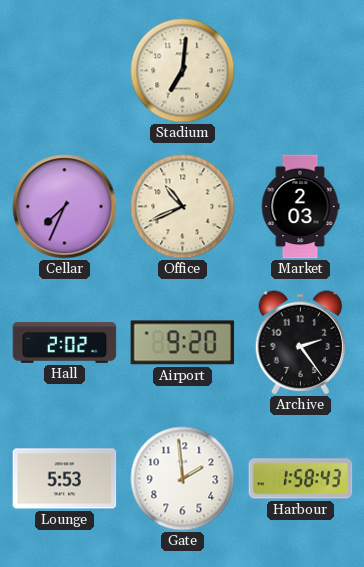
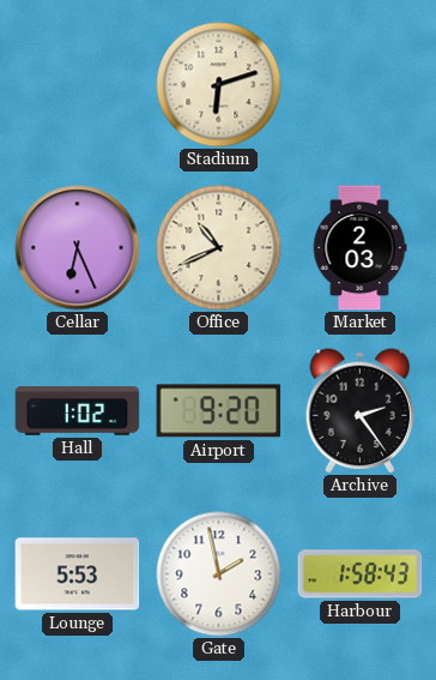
Stadium: 7:01 -> 6:12
Cellar: 7:34 -> 6:26
Hall: 2:02 -> 1:02
Gate: 1:59 -> 1:58
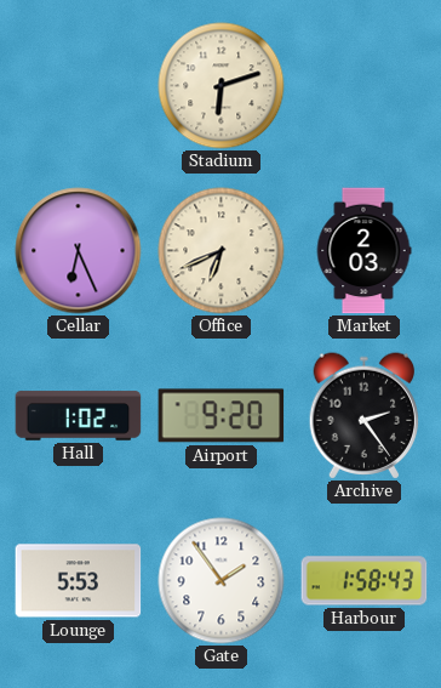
Office: 10:41 -> 6:41
Gate: 1:58 -> 1:54
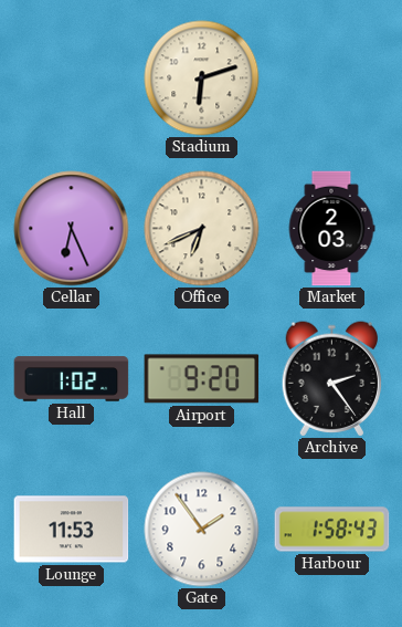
Lounge: 5:53 -> 11:53
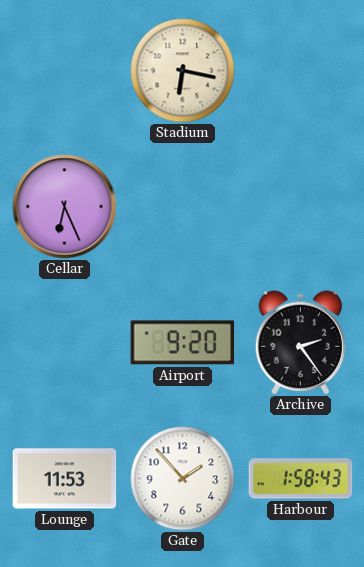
Stadium: 6:12 -> 6:17
Office: 6:41 -> none
Market: 2:03 -> none
Hall: 1:02 -> none
Gate: 1:54 -> 1:53
